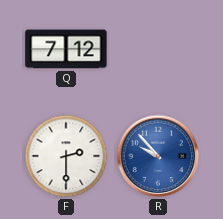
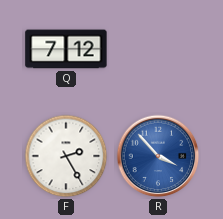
F: 2:30 -> 2:25
R: 9:53 -> 3:53
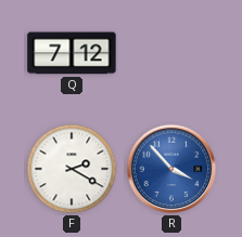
F: 2:25 -> 2:20
